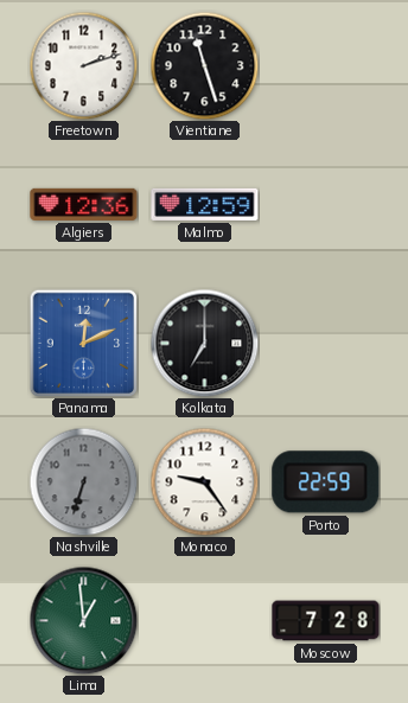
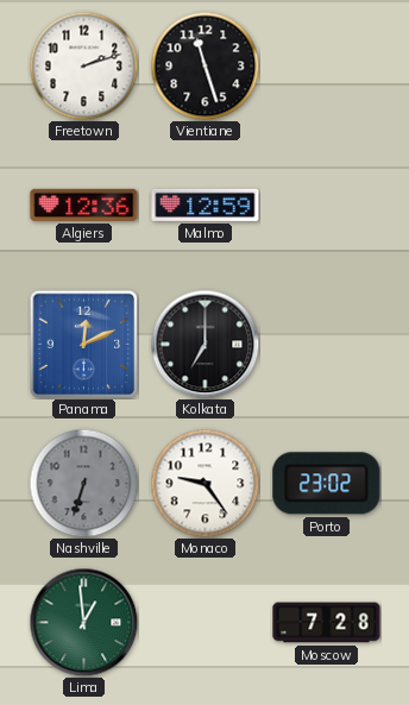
Porto: 22:59 -> 23:02
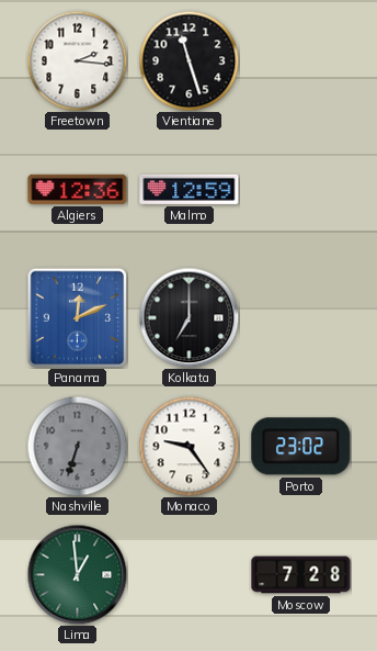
Freetown: 2:12 -> 2:16
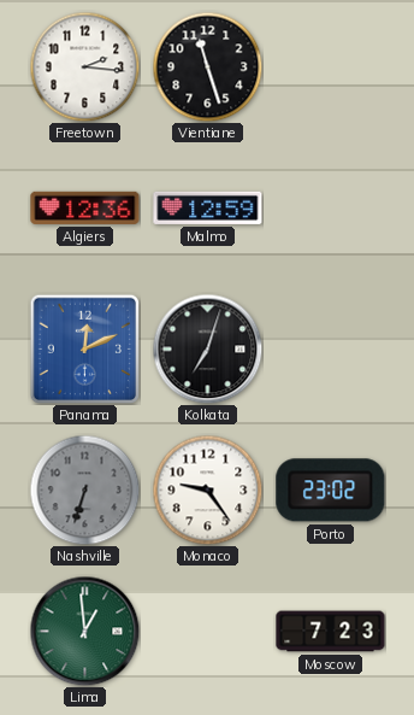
Kolkata: 7:00 -> 7:03
Moscow: 7:28 -> 7:23
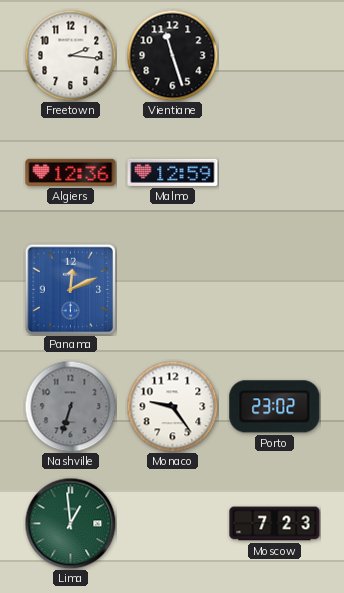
Kolkata: 7:03 -> none
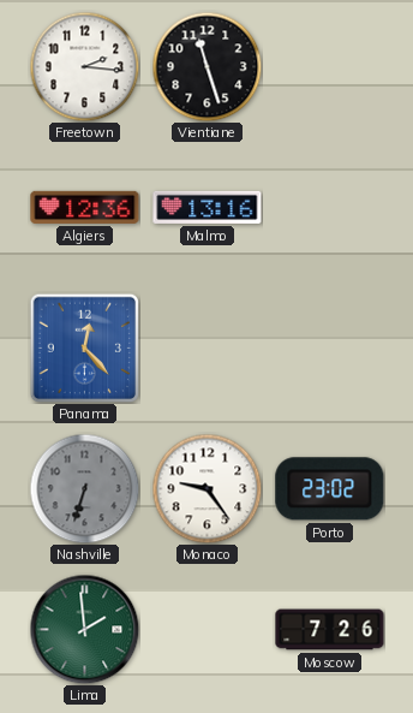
Malmo: 12:59 -> 13:16
Panama: 12:11 -> 12:23
Lima: 12:59 -> 1:59
Moscow: 7:23 -> 7:26
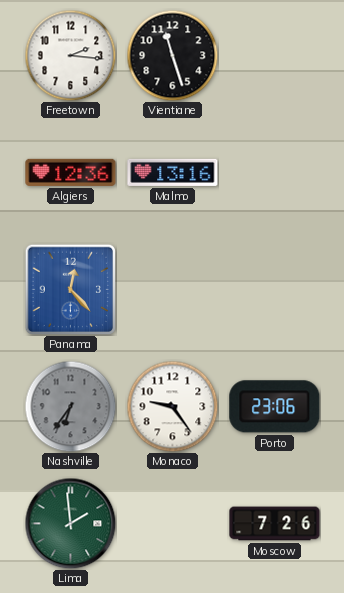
Nashville: 6:33 -> 6:36
Porto: 23:02 -> 23:06
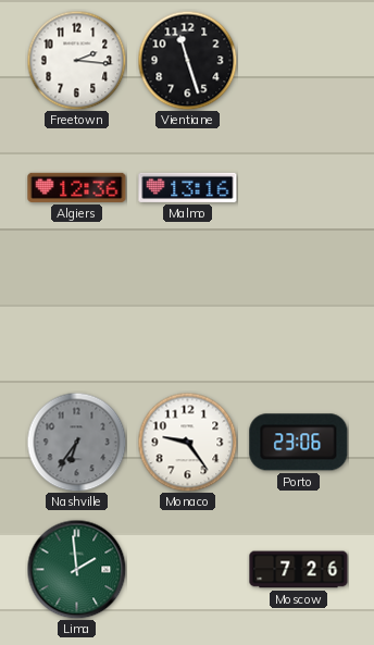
Panama: 12:23 -> none
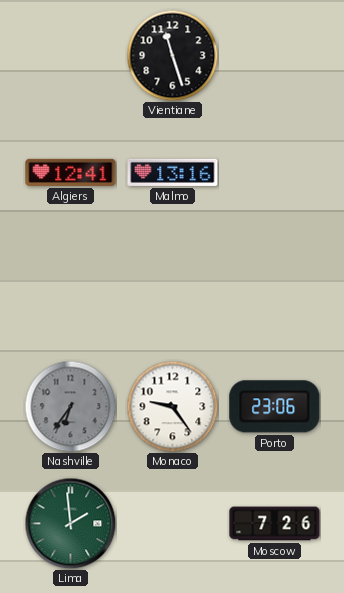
Freetown: 2:16 -> none
Algiers: 12:36 -> 12:41
